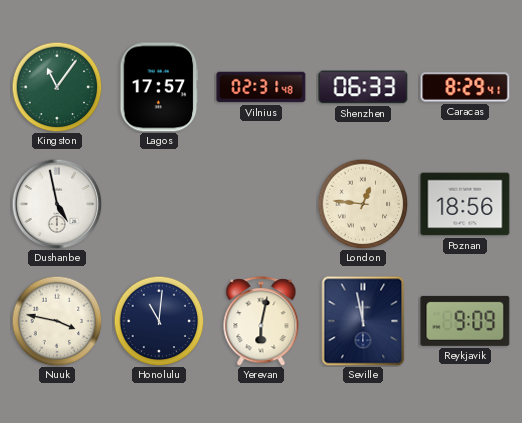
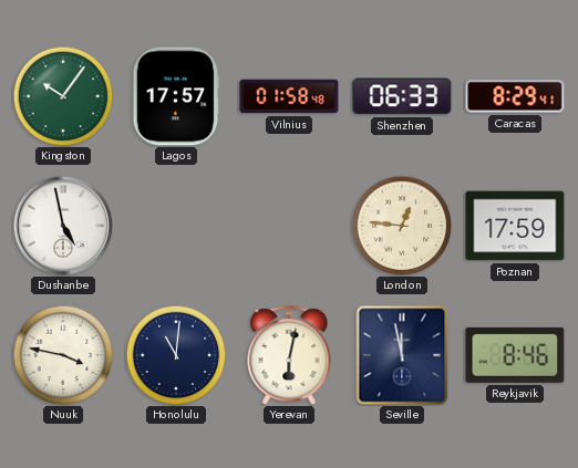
Kingston: 11:06 -> 10:06
Vilnius: 02:31 -> 01:58
Poznan: 18:56 -> 17:59
Reykjavik: 9:09 -> 8:46
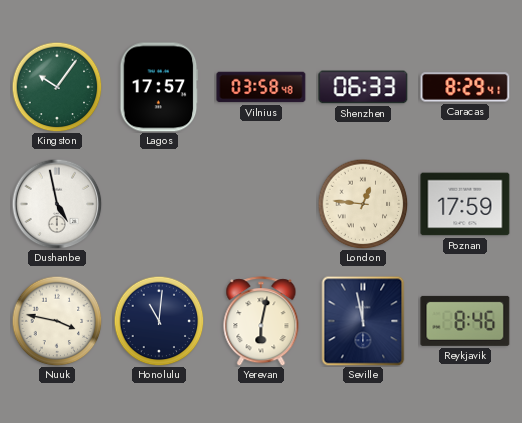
Vilnius: 01:58 -> 03:58
